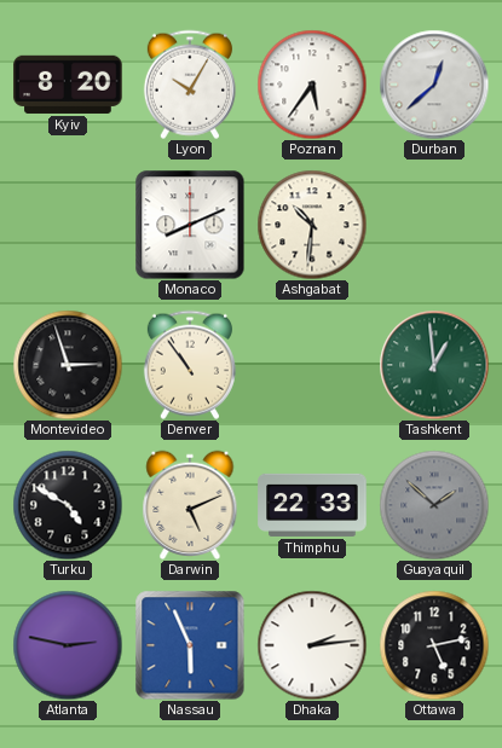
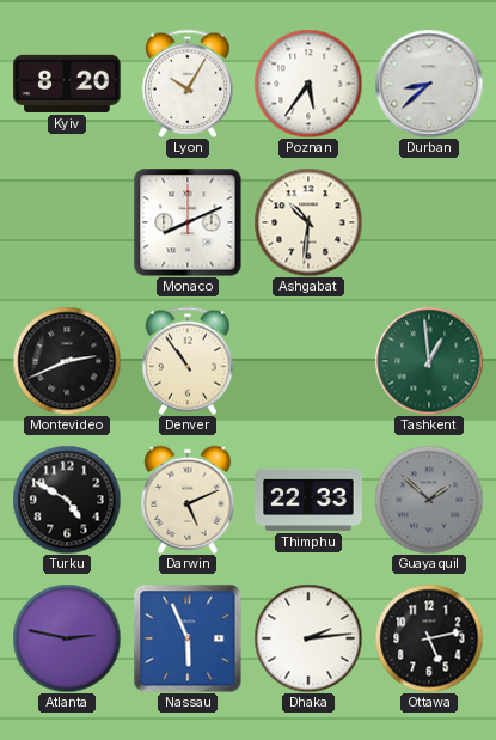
Durban: 12:38 -> 8:38
Montevideo: 2:57 -> 2:41
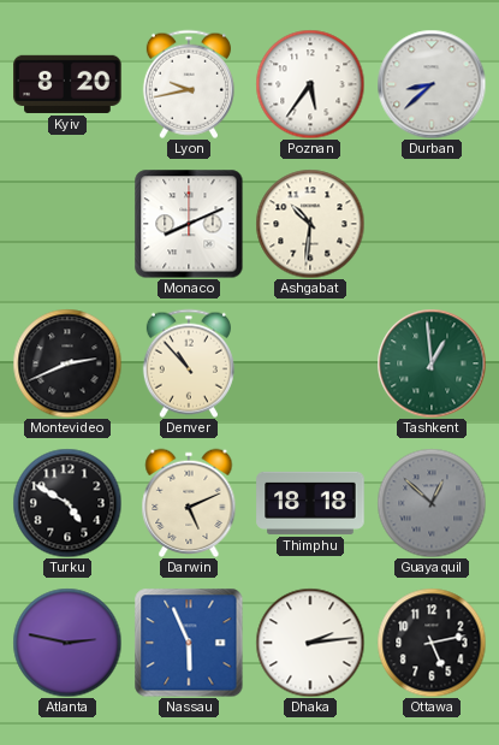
Lyon: 10:05 -> 9:43
Denver: 10:54 -> 10:53
Thimphu: 22:33 -> 18:18
Guayaquil: 1:52 -> 12:52
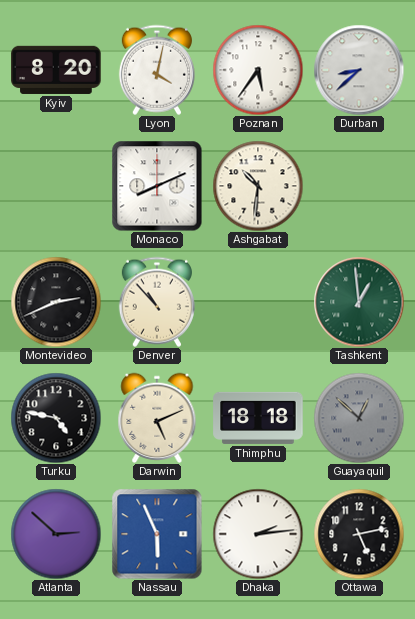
Lyon: 9:43 -> 4:02
Turku: 4:50 -> 4:47
Atlanta: 2:47 -> 2:52
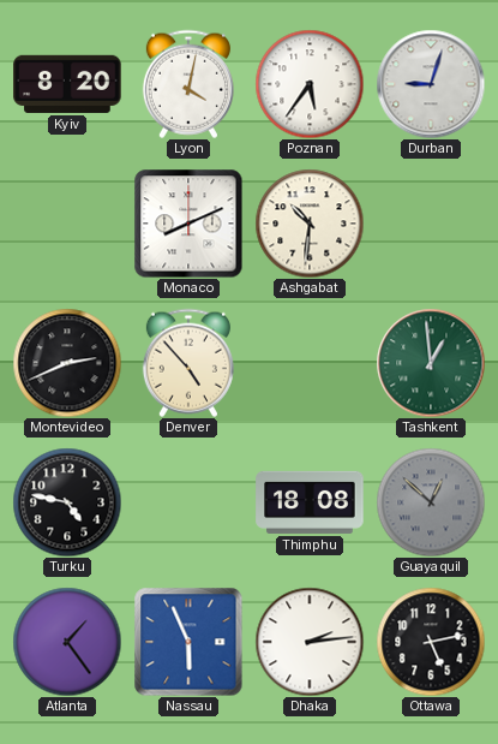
Durban: 8:38 -> 9:03
Denver: 10:53 -> 4:53
Darwin: 5:11 -> none
Thimphu: 18:18 -> 18:08
Atlanta: 2:52 -> 1:24
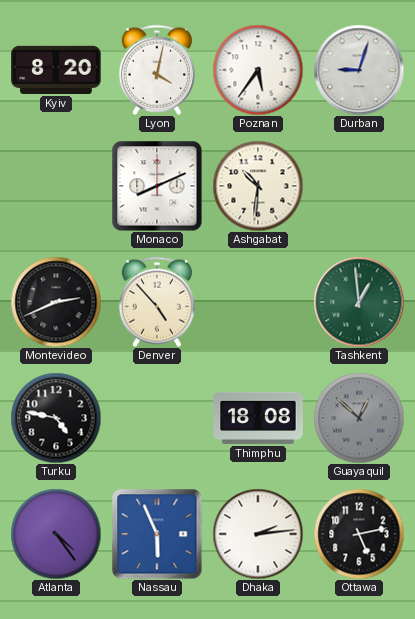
Atlanta: 1:24 -> 4:24
